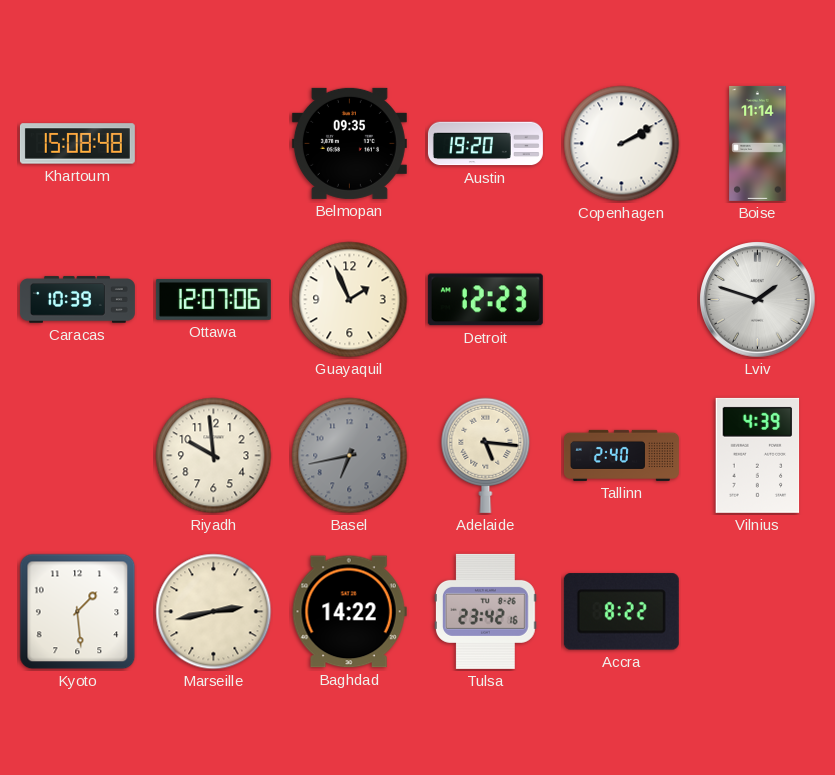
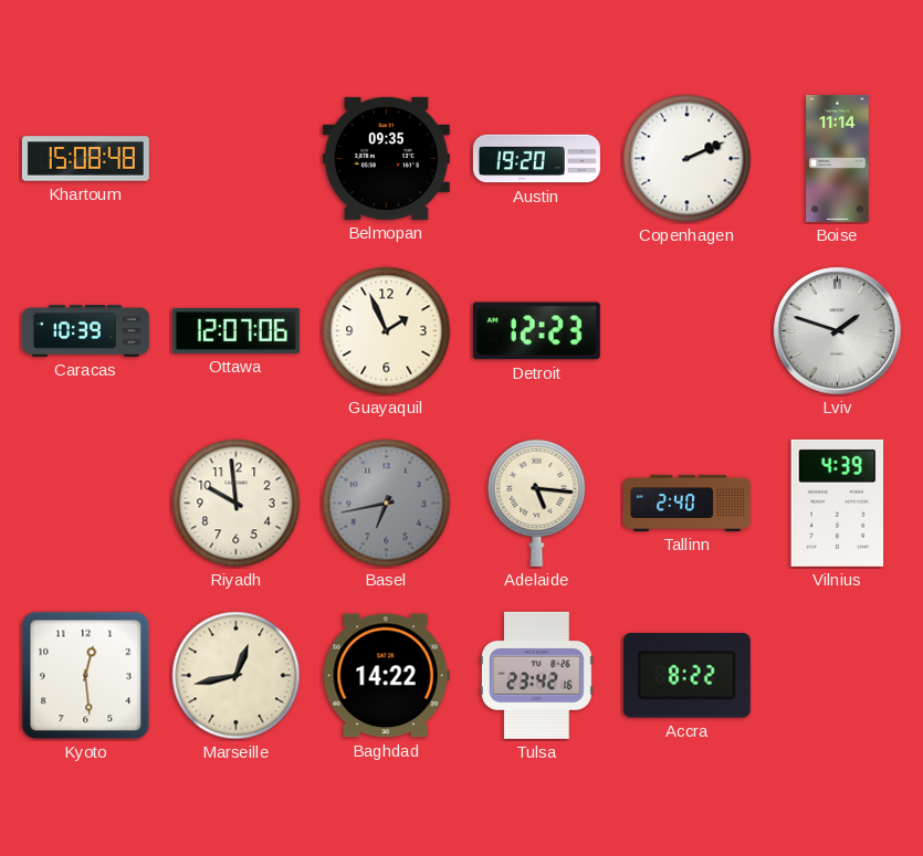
Copenhagen: 2:10 -> 2:11
Kyoto: 1:29 -> 12:29
Marseille: 2:43 -> 12:43
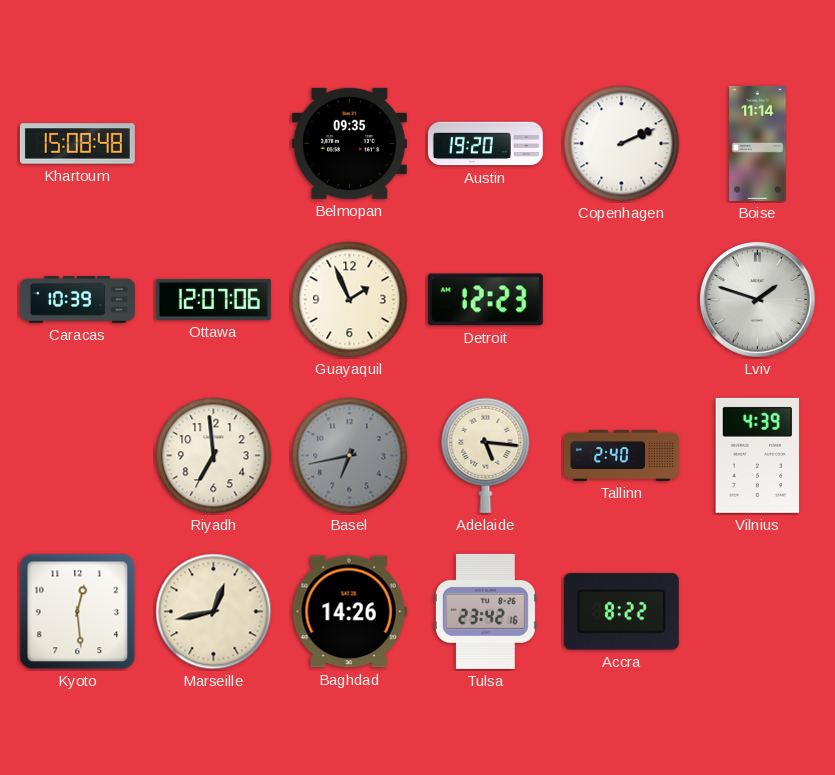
Riyadh: 9:59 -> 6:59
Baghdad: 14:22 -> 14:26
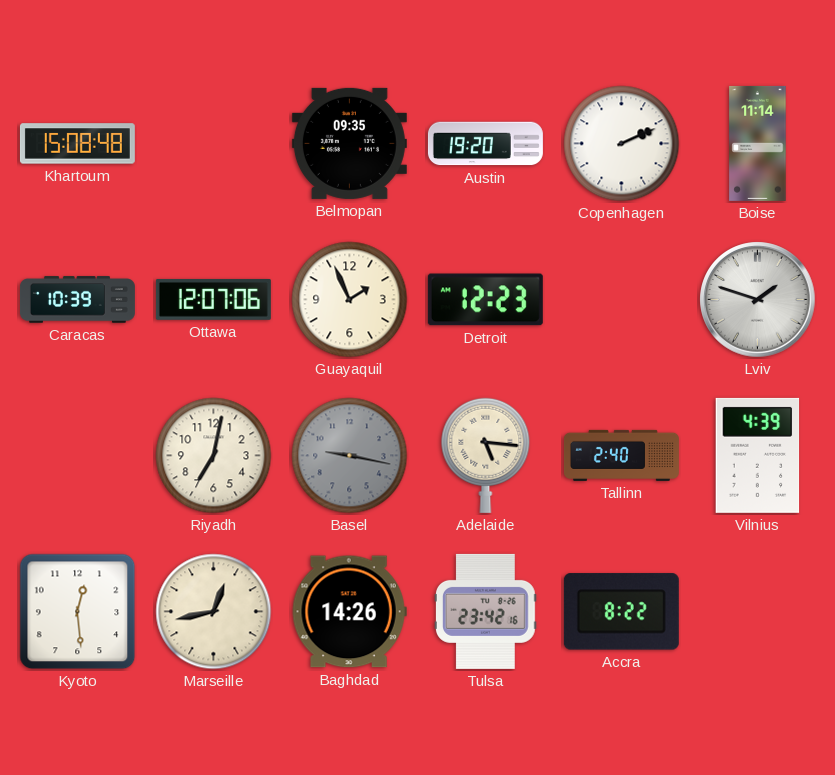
Riyadh: 6:59 -> 7:02
Basel: 6:43 -> 9:17
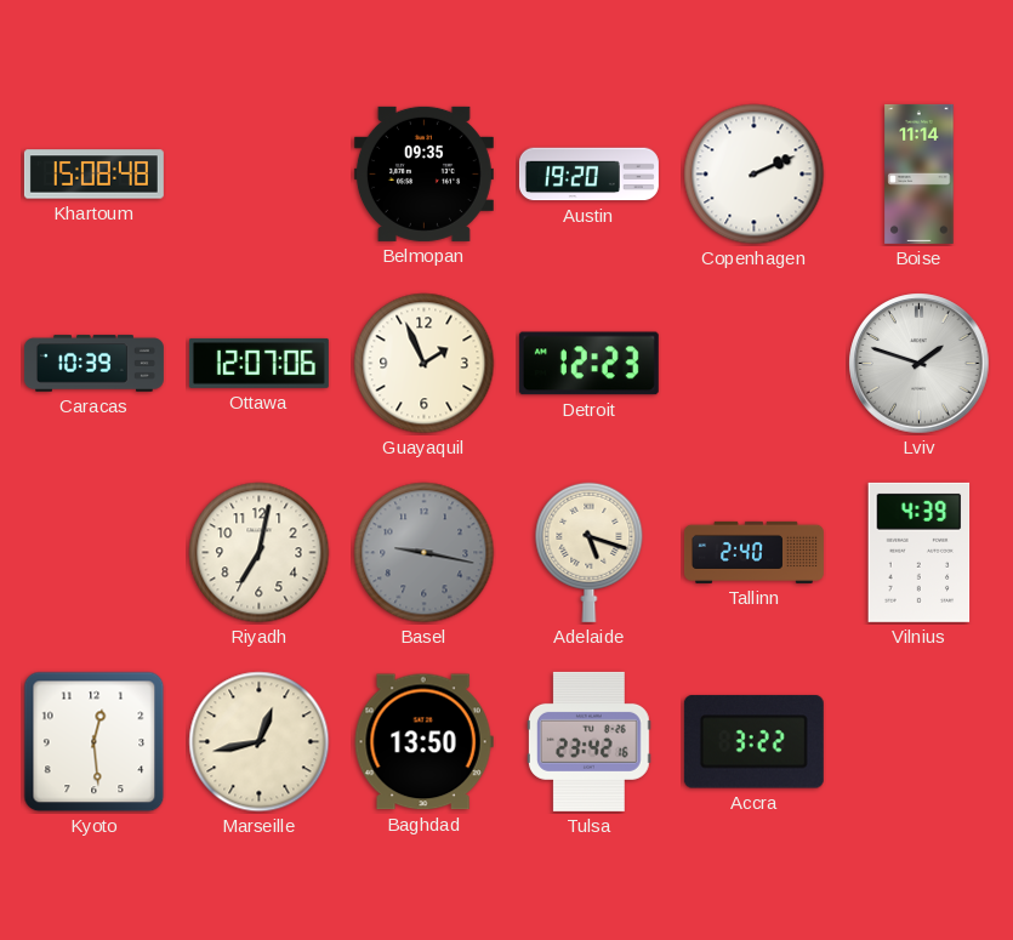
Adelaide: 5:16 -> 5:18
Baghdad: 14:26 -> 13:50
Accra: 8:22 -> 3:22
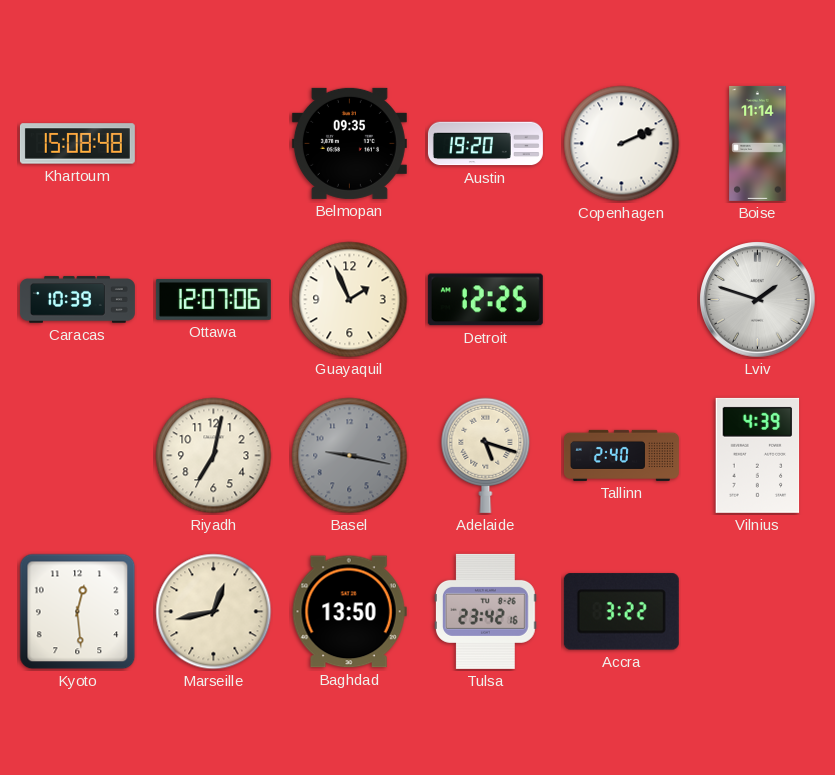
Detroit: 12:23 -> 12:25
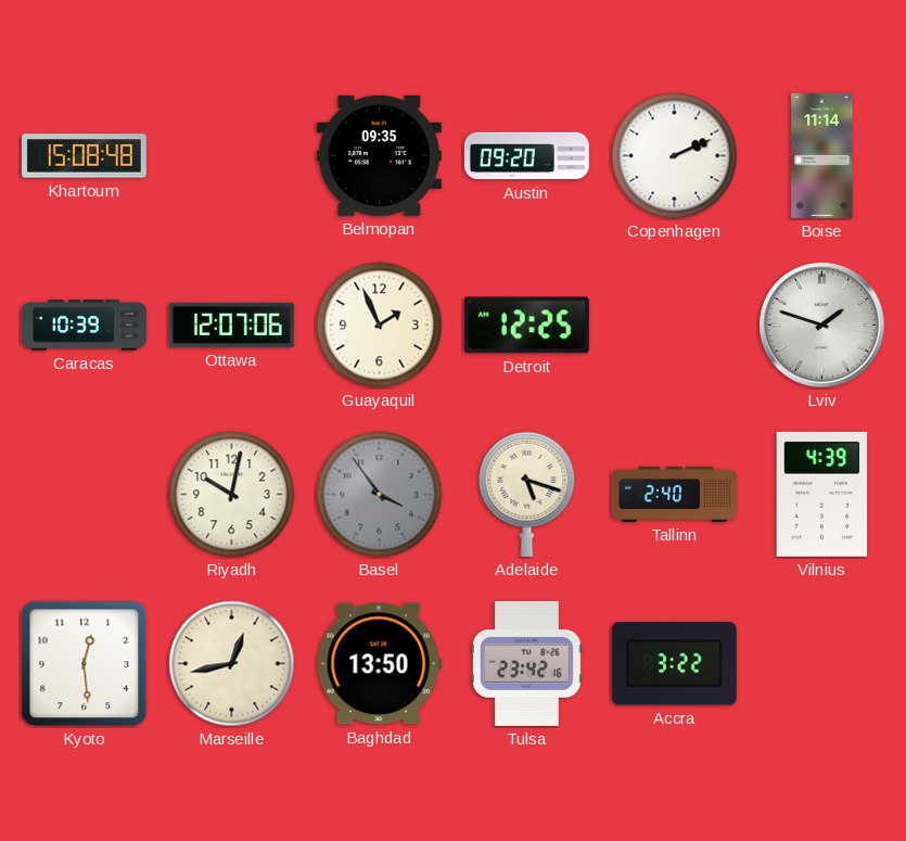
Austin: 19:20 -> 09:20
Riyadh: 7:02 -> 10:02
Basel: 9:17 -> 3:54
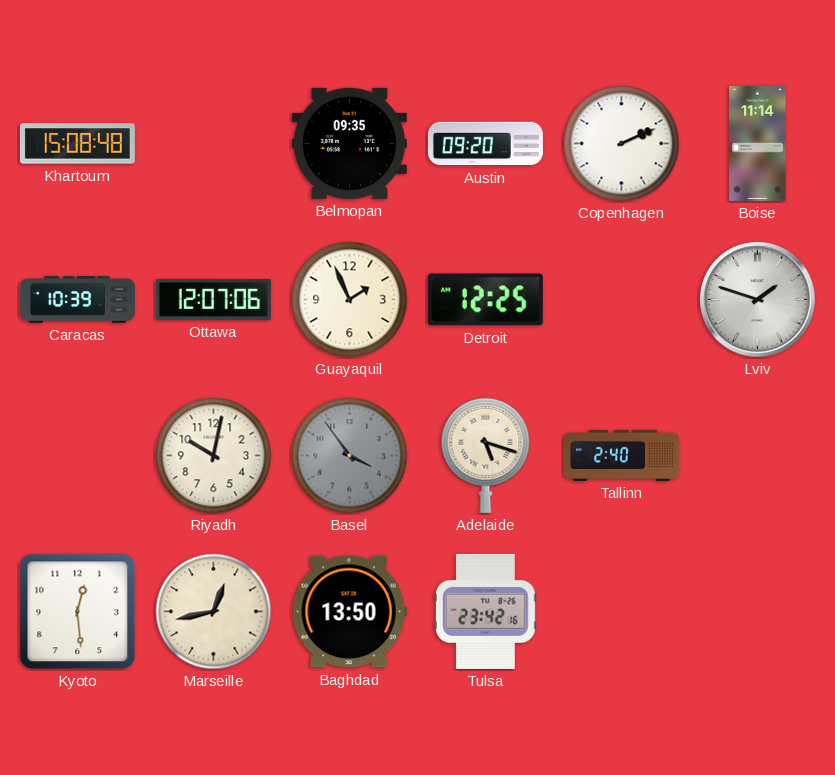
Vilnius: 4:39 -> none
Accra: 3:22 -> none
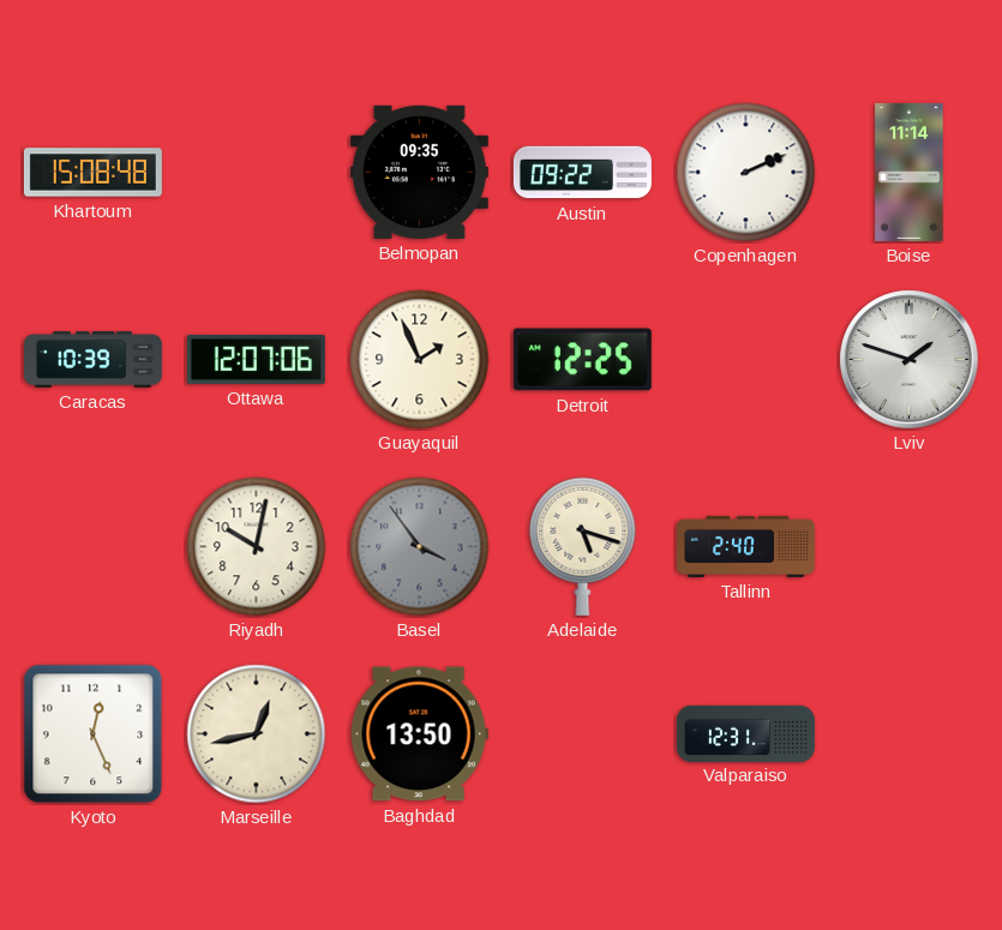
Austin: 09:20 -> 09:22
Kyoto: 12:29 -> 12:26
Tulsa: 23:42 -> none
Valparaiso: none -> 12:31
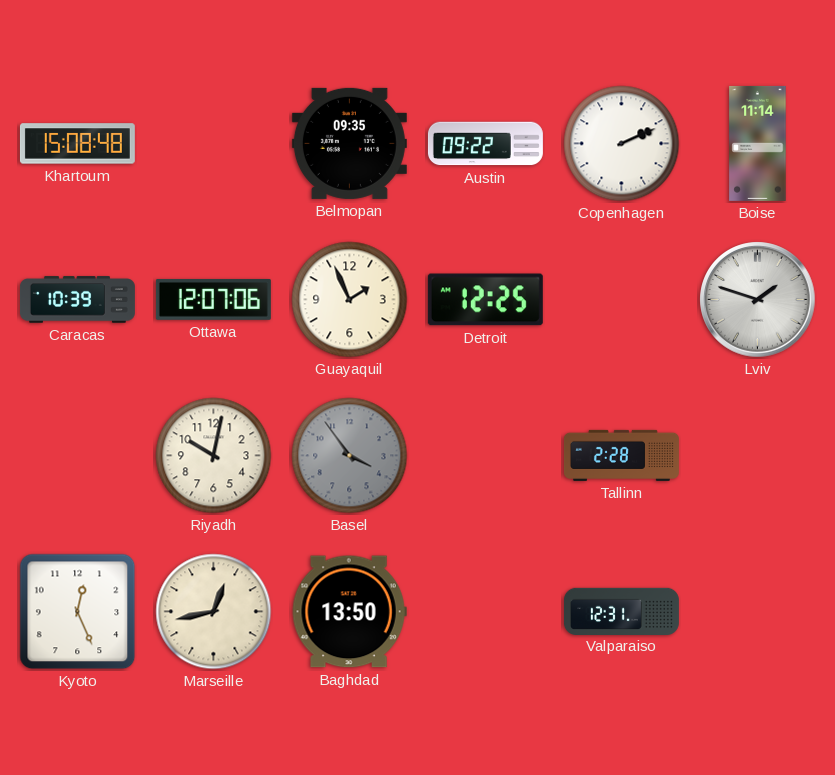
Adelaide: 5:18 -> none
Tallinn: 2:40 -> 2:28
